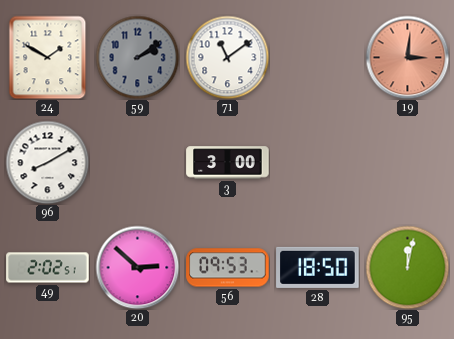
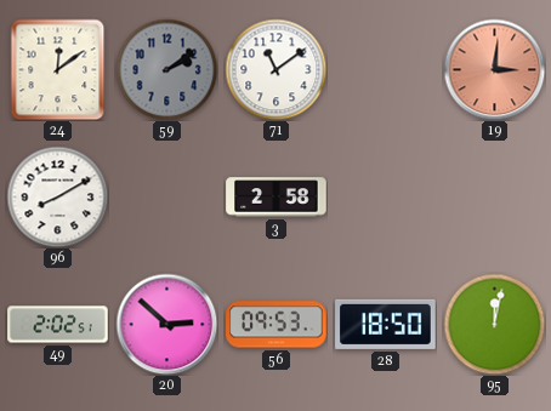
24: 1:50 -> 12:09
3: 3:00 -> 2:58
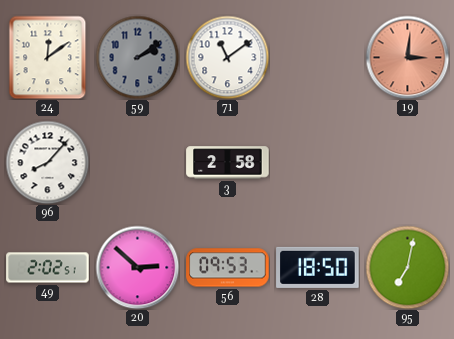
96: 8:10 -> 8:07
95: 12:02 -> 7:02
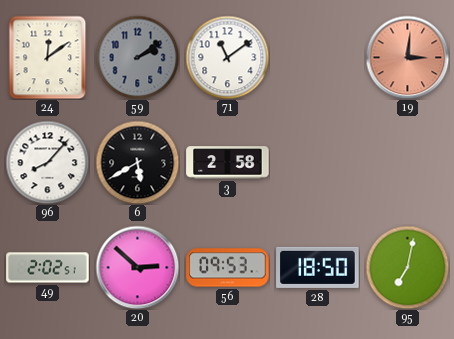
6: none -> 5:40
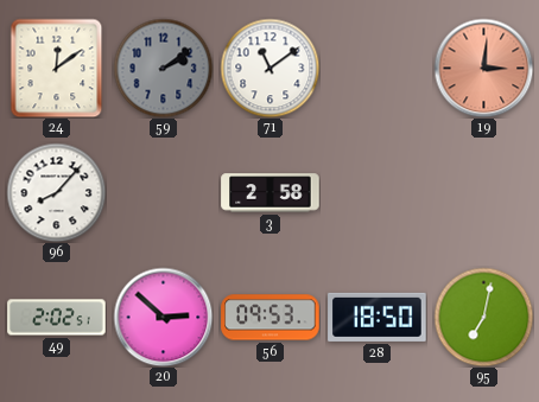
6: 5:40 -> none
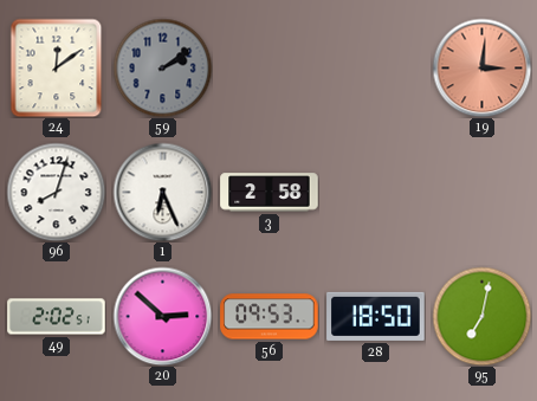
71: 11:09 -> none
96: 8:07 -> 8:03
1: none -> 6:26
